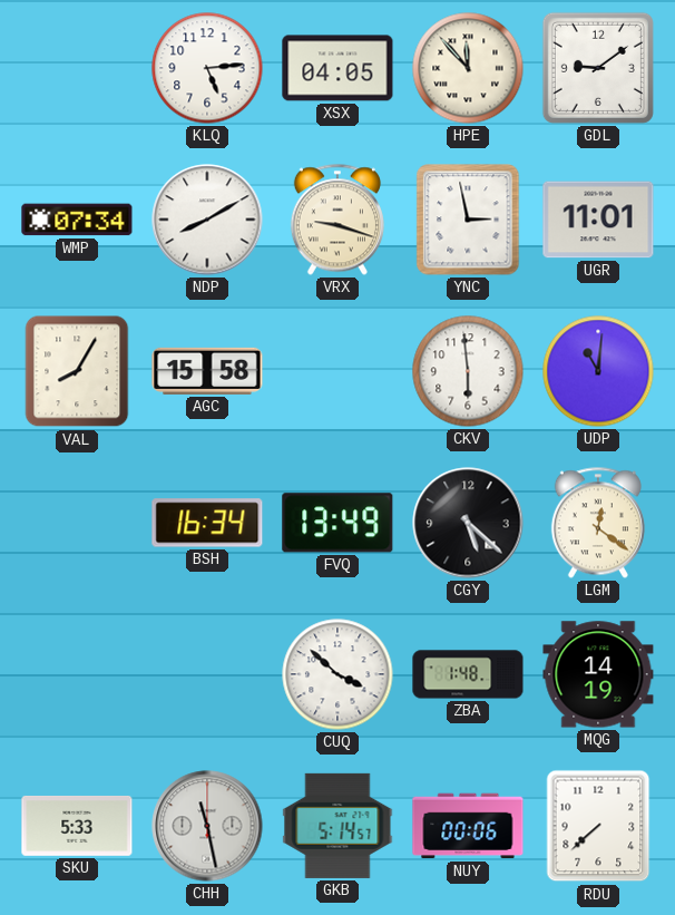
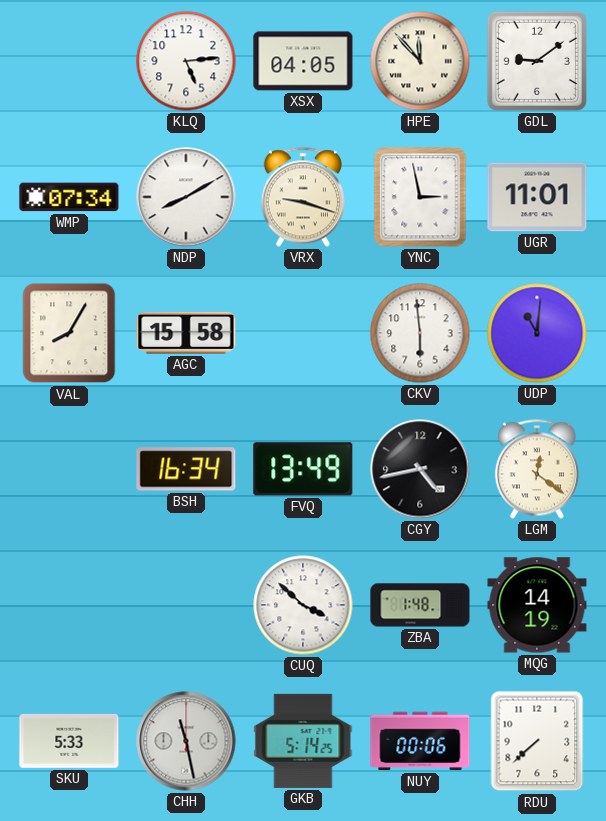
CGY: 5:22 -> 4:43
GKB: 5:14:57 -> 5:14:25
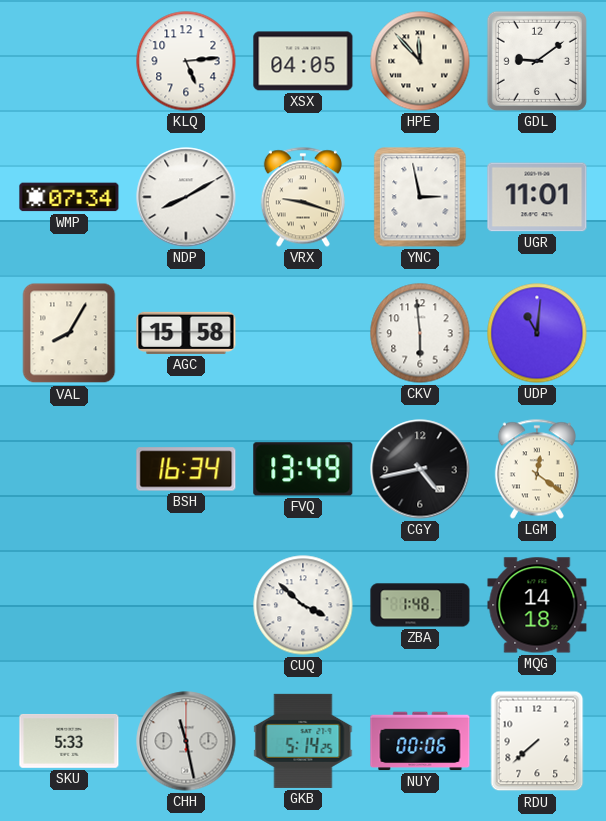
MQG: 14:19 -> 14:18
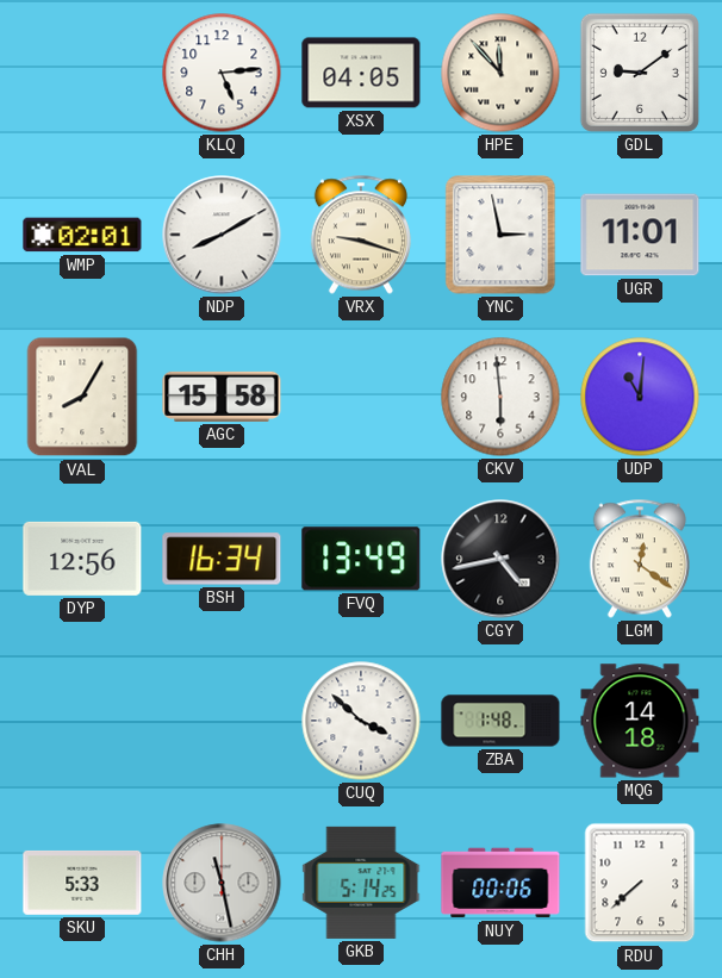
WMP: 07:34 -> 02:01
DYP: none -> 12:56
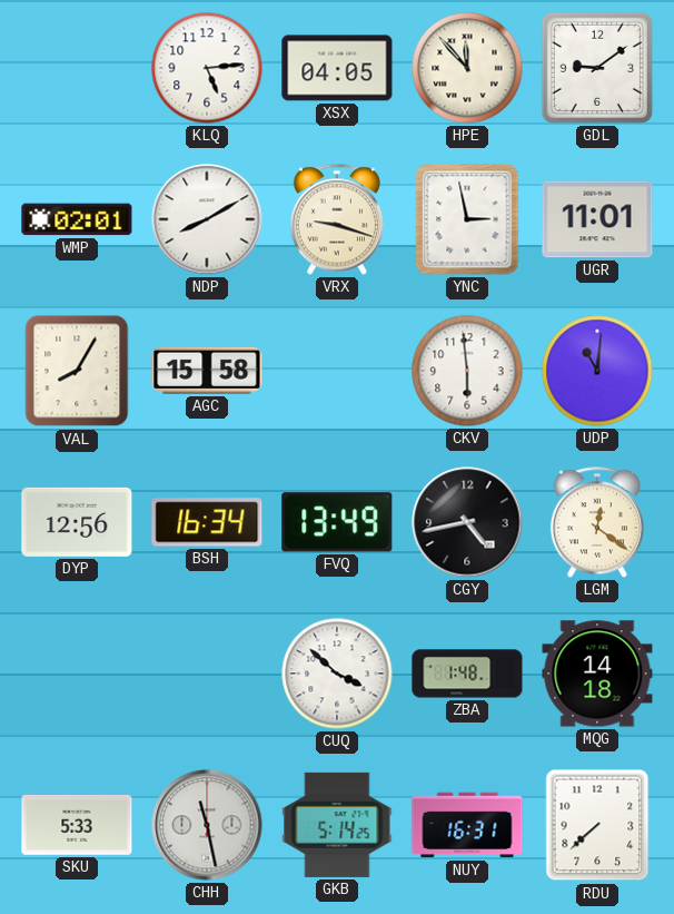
NUY: 00:06 -> 16:31
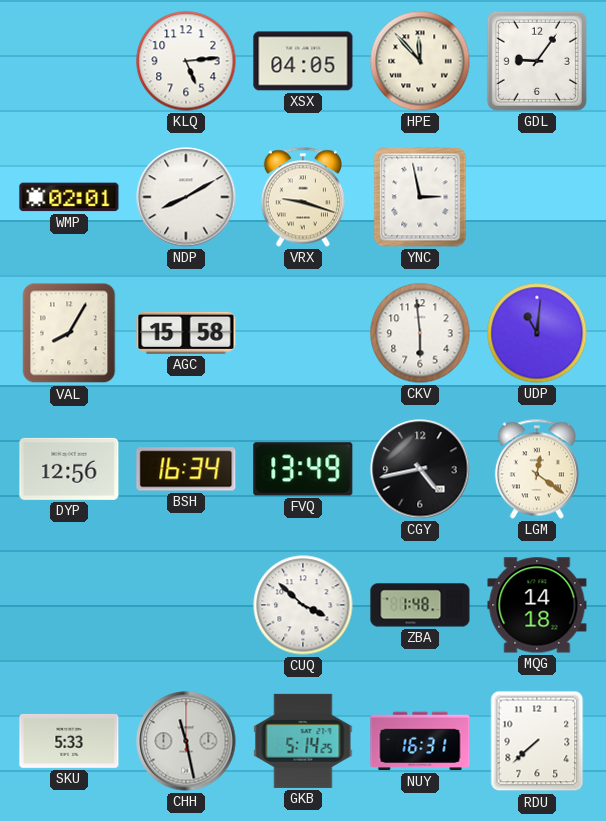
GDL: 9:09 -> 9:06
UGR: 11:01 -> none
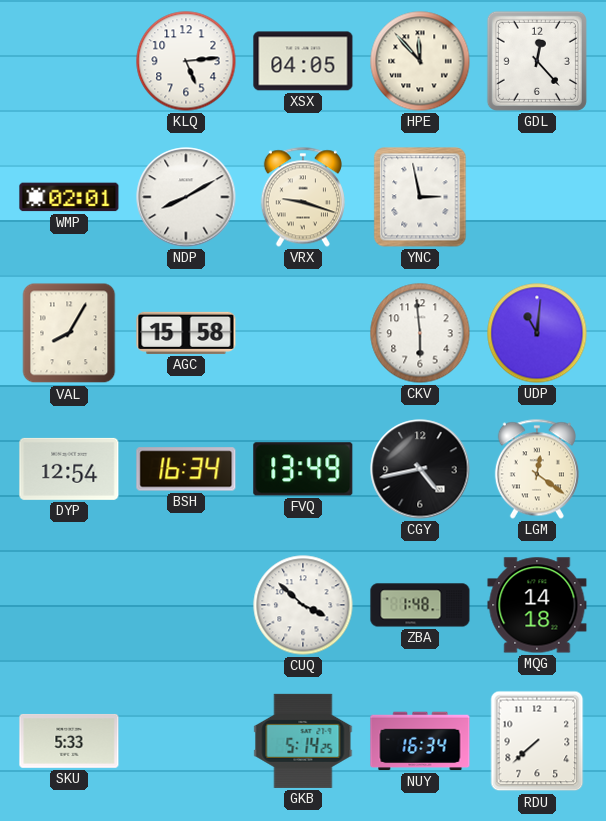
GDL: 9:06 -> 12:23
DYP: 12:56 -> 12:54
CHH: 11:28 -> none
NUY: 16:31 -> 16:34
